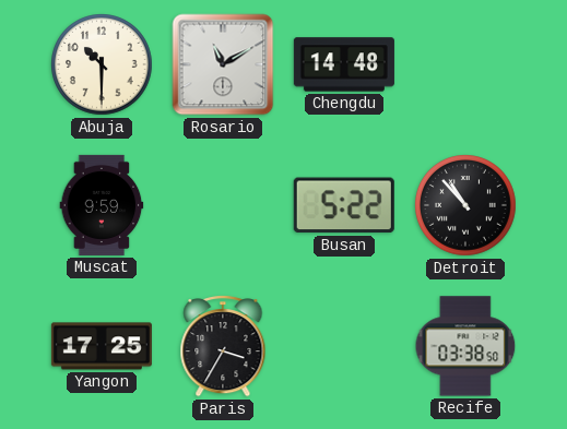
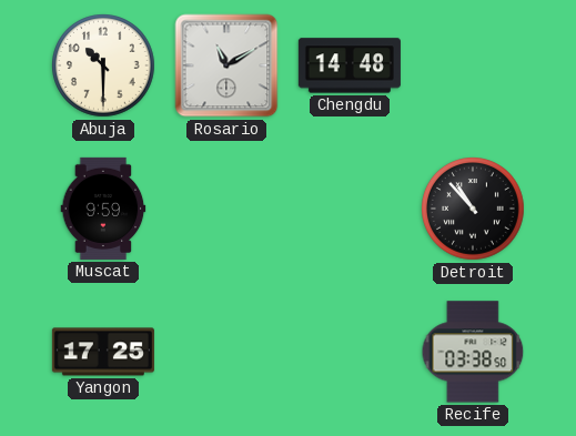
Busan: 5:22 -> none
Paris: 3:35 -> none
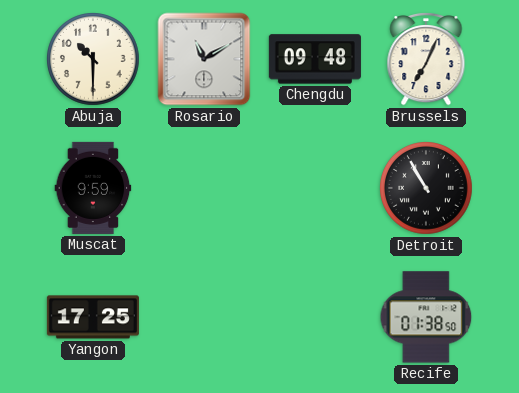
Chengdu: 14:48 -> 09:48
Brussels: none -> 7:04
Detroit: 10:53 -> 10:55
Recife: 03:38 -> 01:38
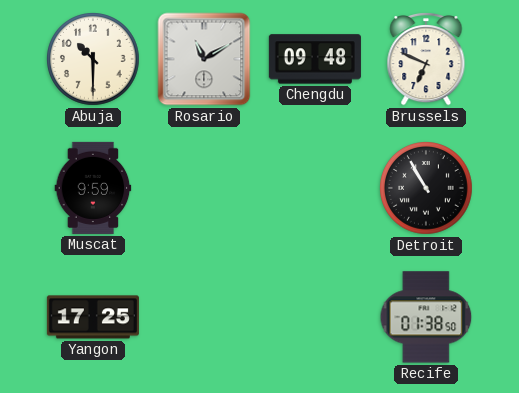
Brussels: 7:04 -> 6:49
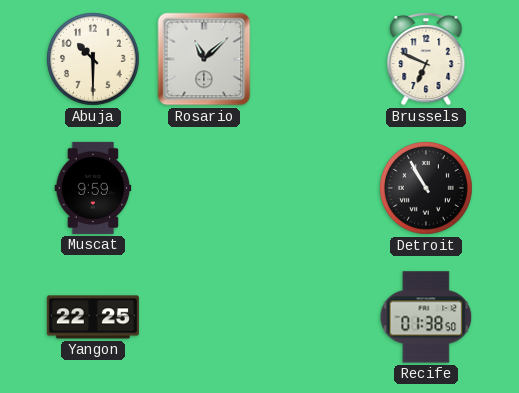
Rosario: 11:10 -> 11:08
Chengdu: 09:48 -> none
Yangon: 17:25 -> 22:25
